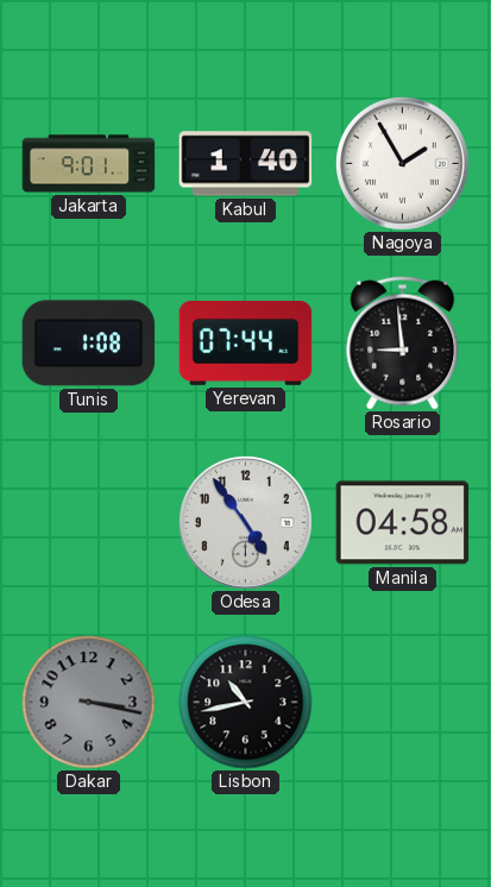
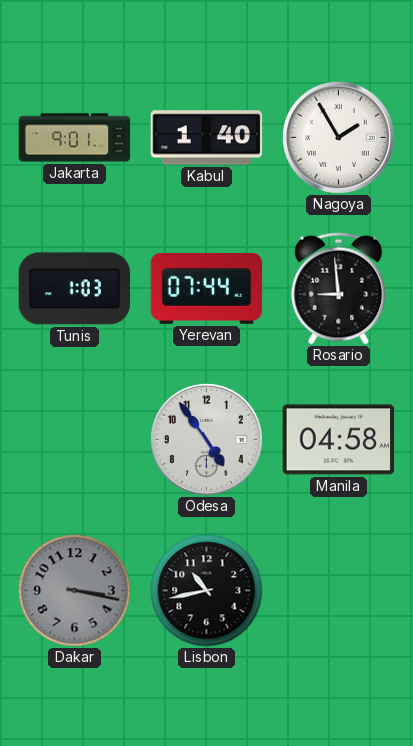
Tunis: 1:08 -> 1:03
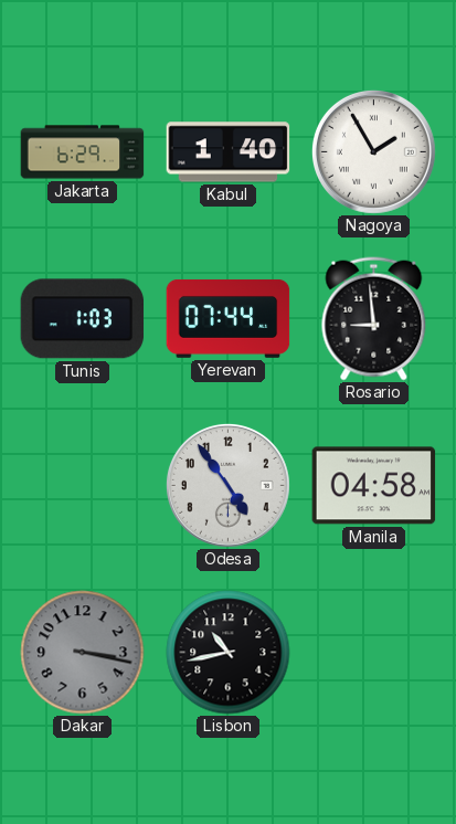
Jakarta: 9:01 -> 6:29
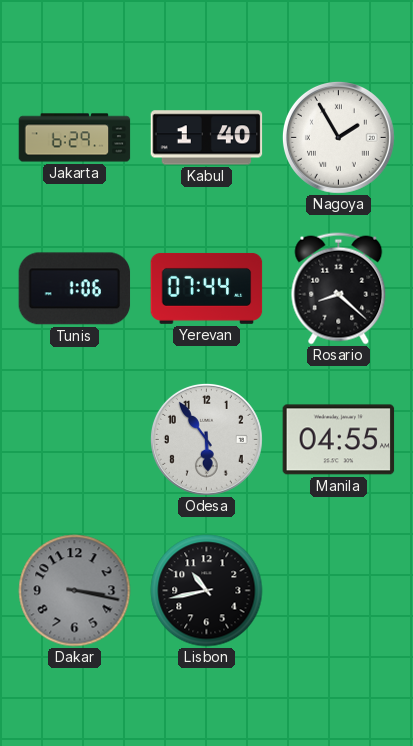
Tunis: 1:03 -> 1:06
Rosario: 8:59 -> 8:22
Odesa: 4:54 -> 5:54
Manila: 04:58 -> 04:55
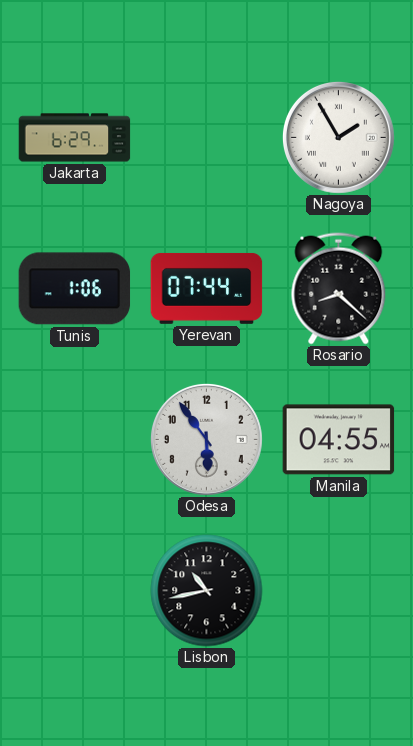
Kabul: 1:40 -> none
Dakar: 3:17 -> none
